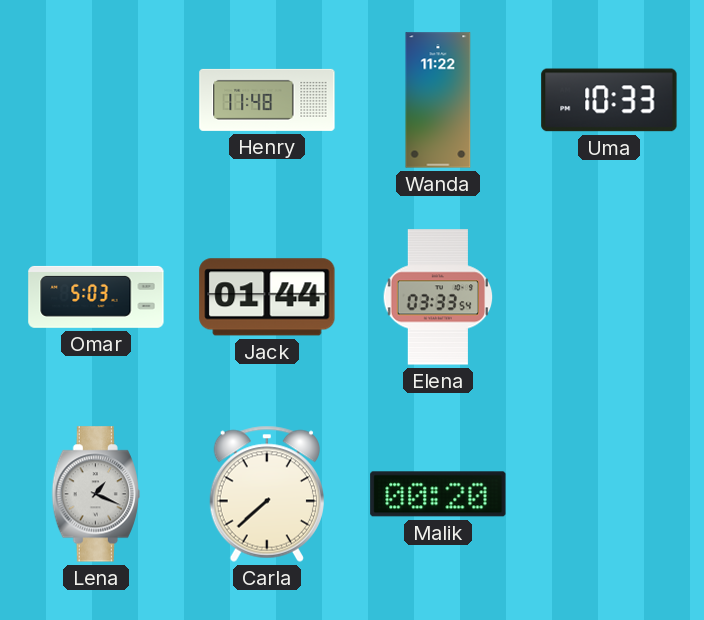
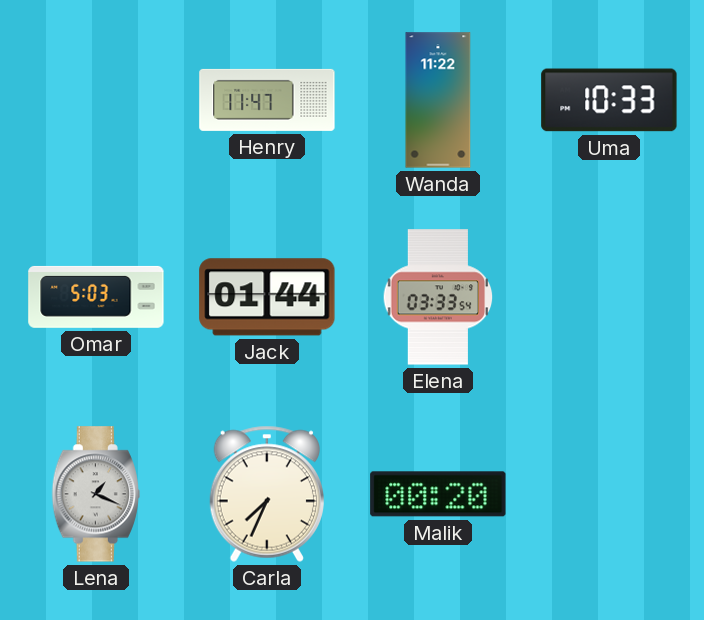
Henry: 11:48 -> 11:47
Carla: 7:38 -> 7:34
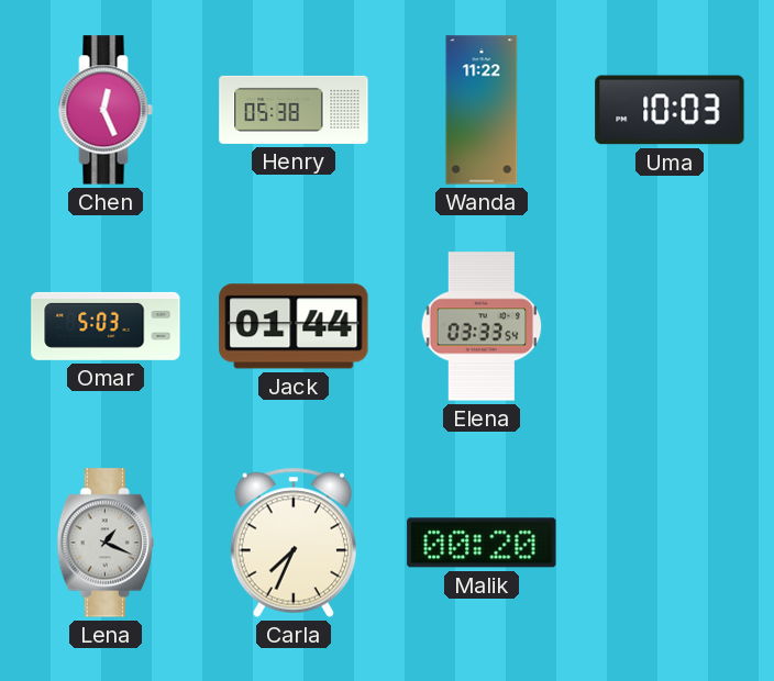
Chen: none -> 12:26
Henry: 11:47 -> 05:38
Uma: 10:33 -> 10:03
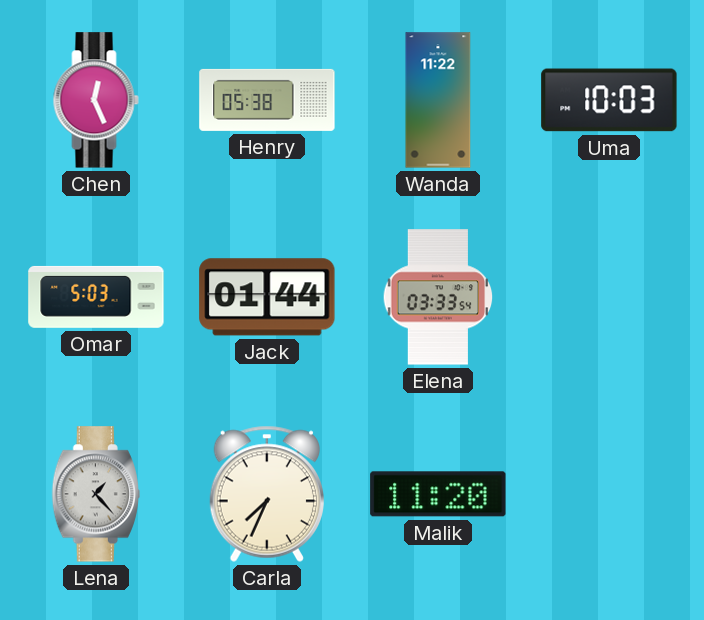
Lena: 1:19 -> 1:23
Malik: 00:20 -> 11:20
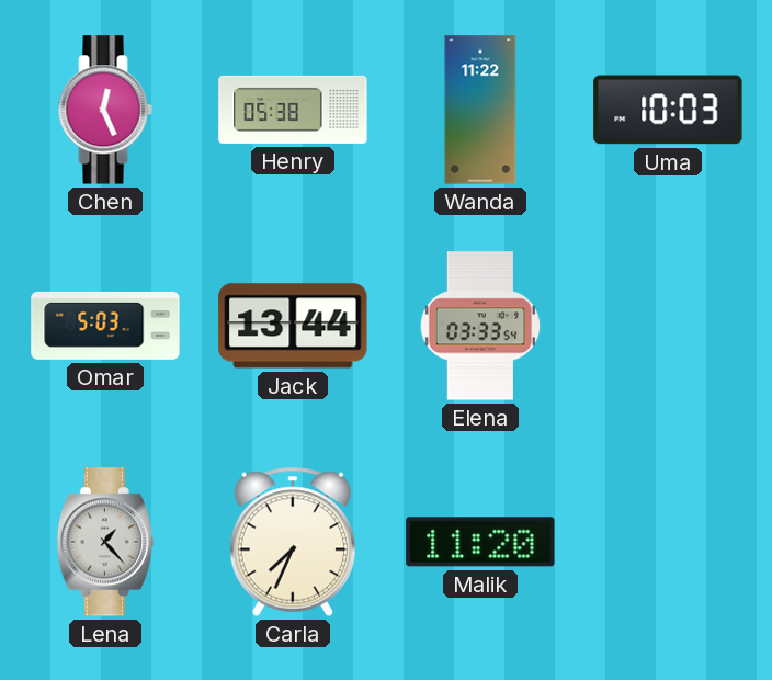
Jack: 01:44 -> 13:44
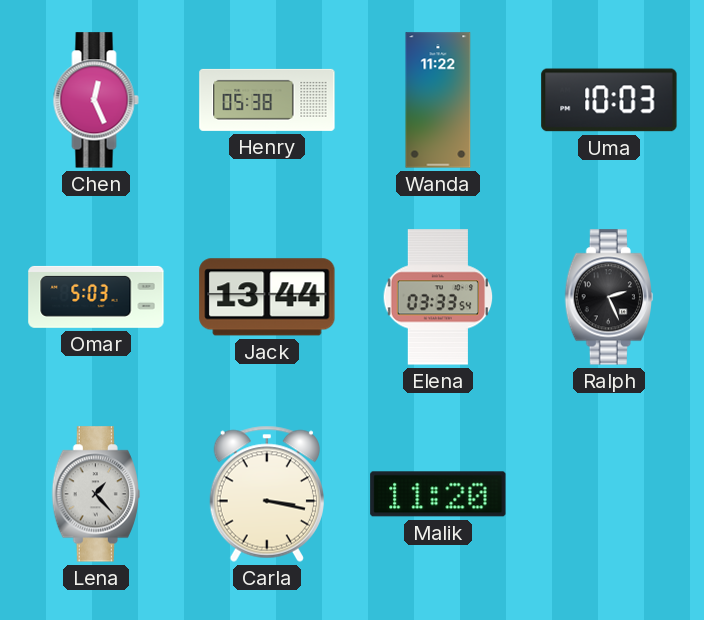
Ralph: none -> 2:26
Carla: 7:34 -> 3:17
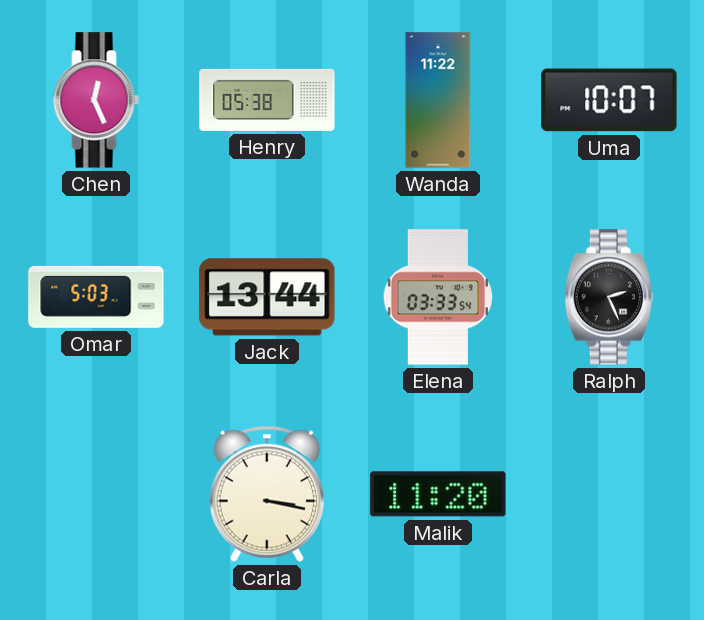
Uma: 10:03 -> 10:07
Lena: 1:23 -> none
